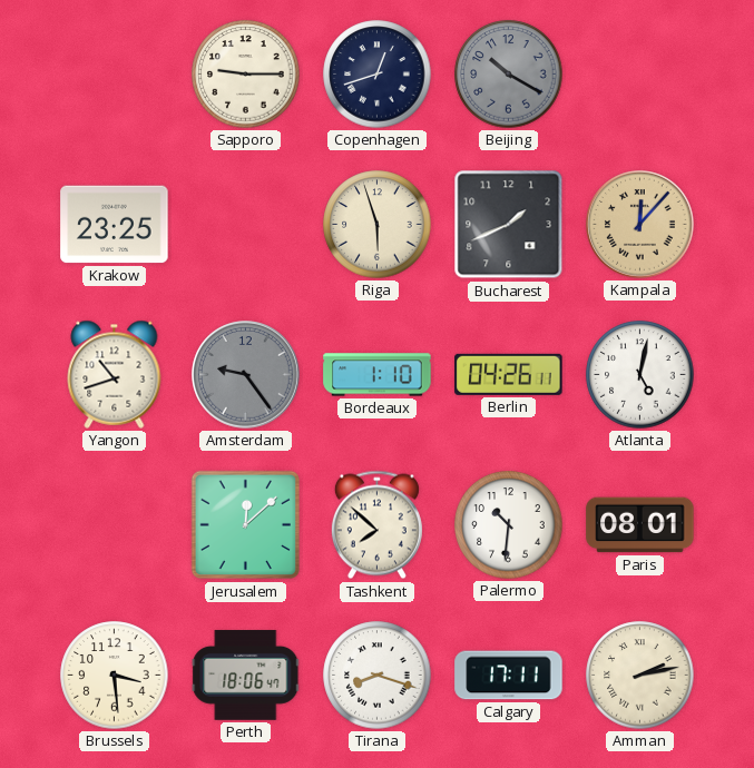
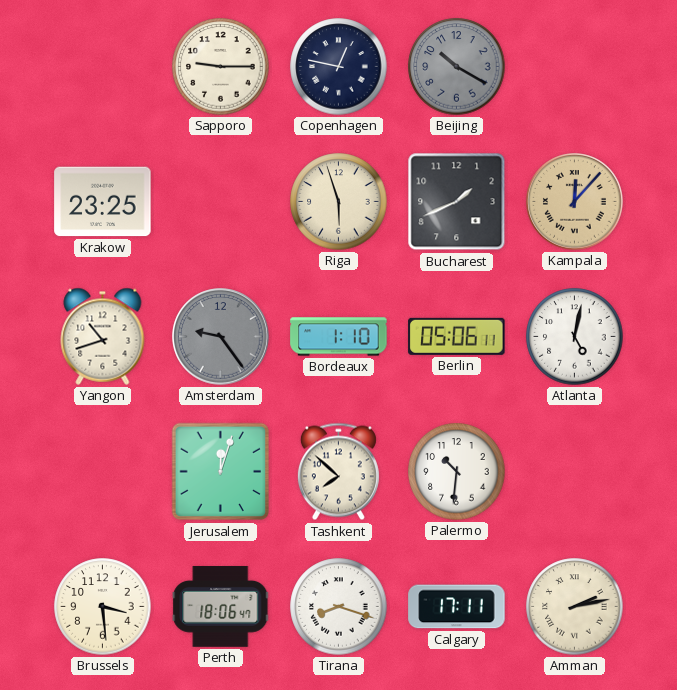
Copenhagen: 12:42 -> 12:47
Berlin: 04:26 -> 05:06
Jerusalem: 12:08 -> 12:03
Paris: 08:01 -> none
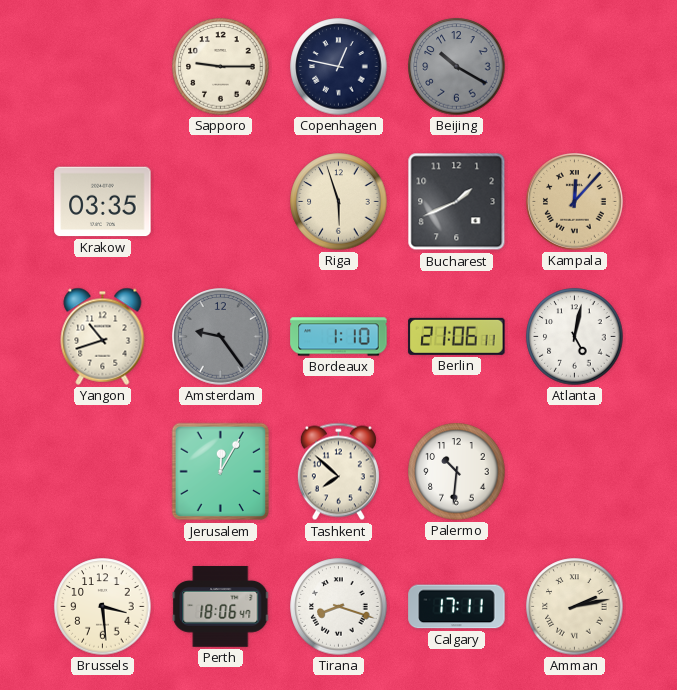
Krakow: 23:25 -> 03:35
Berlin: 05:06 -> 21:06
Jerusalem: 12:03 -> 12:05
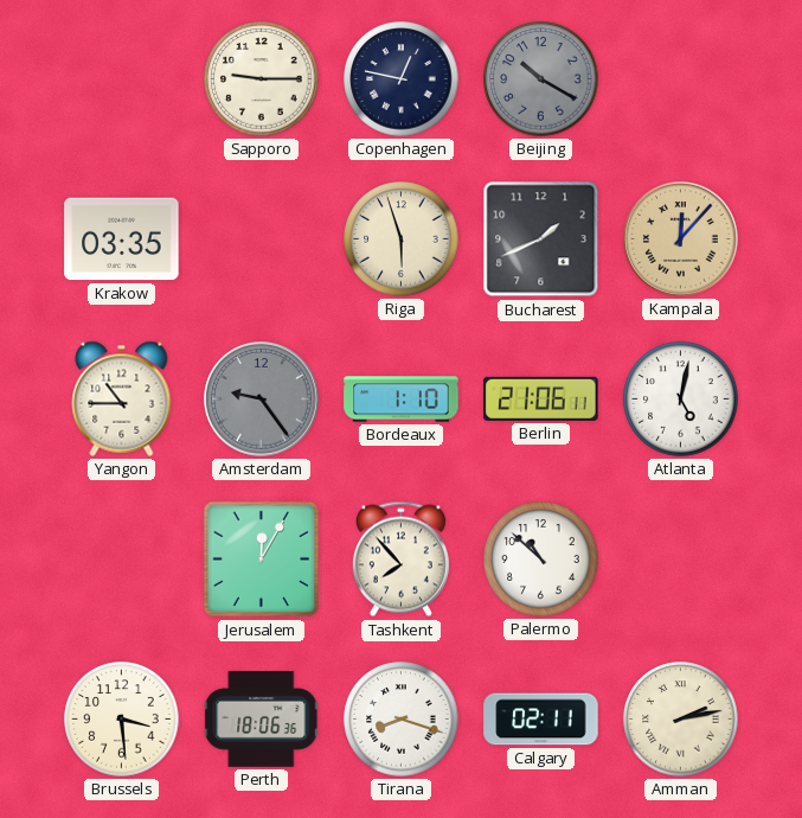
Yangon: 10:42 -> 10:45
Tashkent: 7:52 -> 7:53
Palermo: 10:31 -> 10:52
Perth: 18:06:47 -> 18:06:36
Calgary: 17:11 -> 02:11
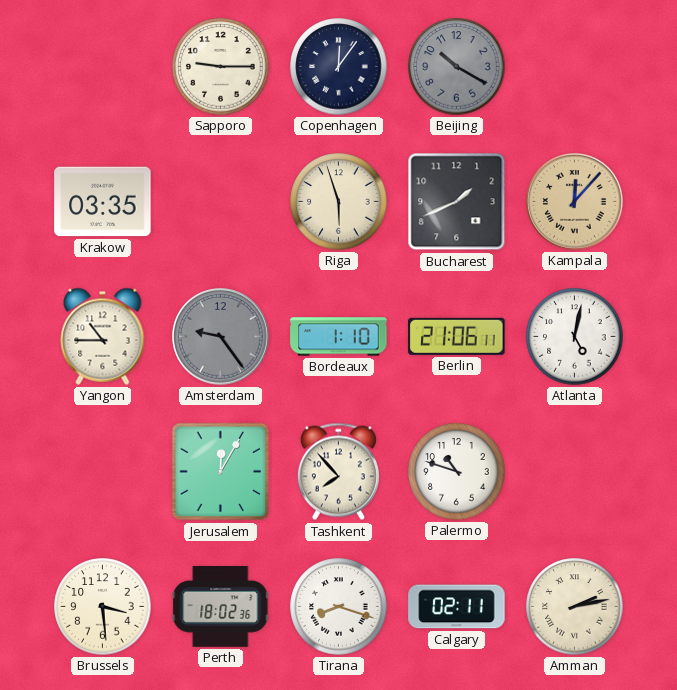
Copenhagen: 12:47 -> 12:06
Palermo: 10:52 -> 10:48
Perth: 18:06 -> 18:02
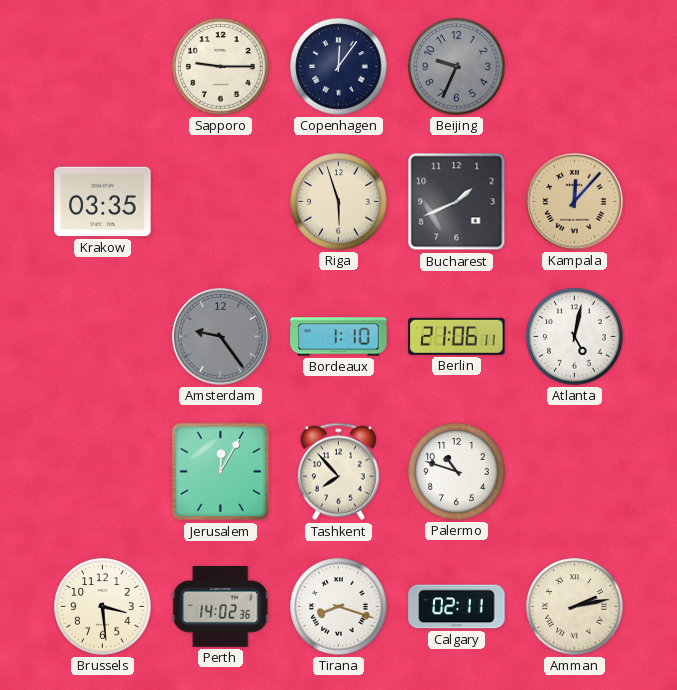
Beijing: 10:20 -> 9:34
Yangon: 10:45 -> none
Perth: 18:02 -> 14:02
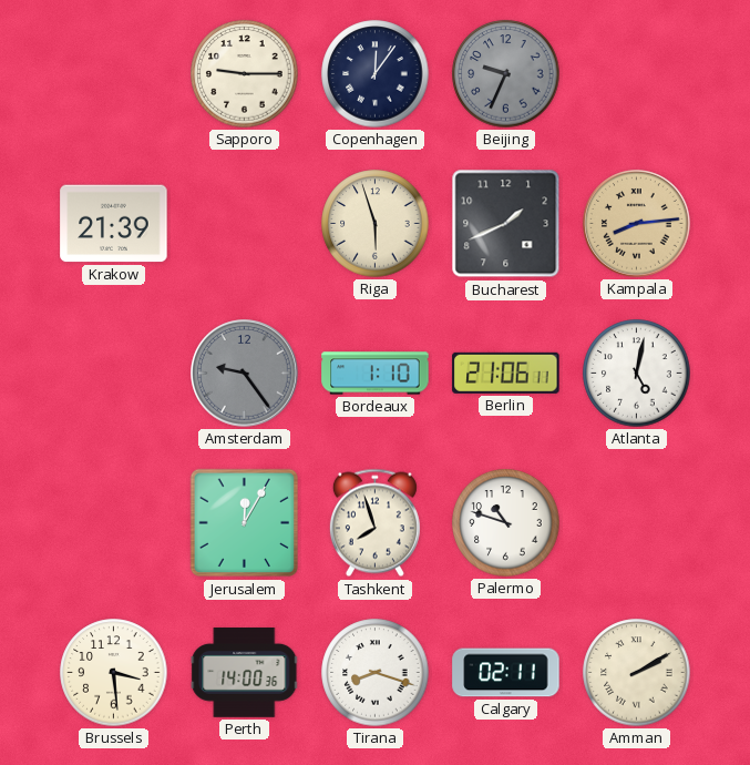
Krakow: 03:35 -> 21:39
Kampala: 12:07 -> 8:14
Tashkent: 7:53 -> 7:57
Perth: 14:02 -> 14:00
Amman: 2:13 -> 2:10
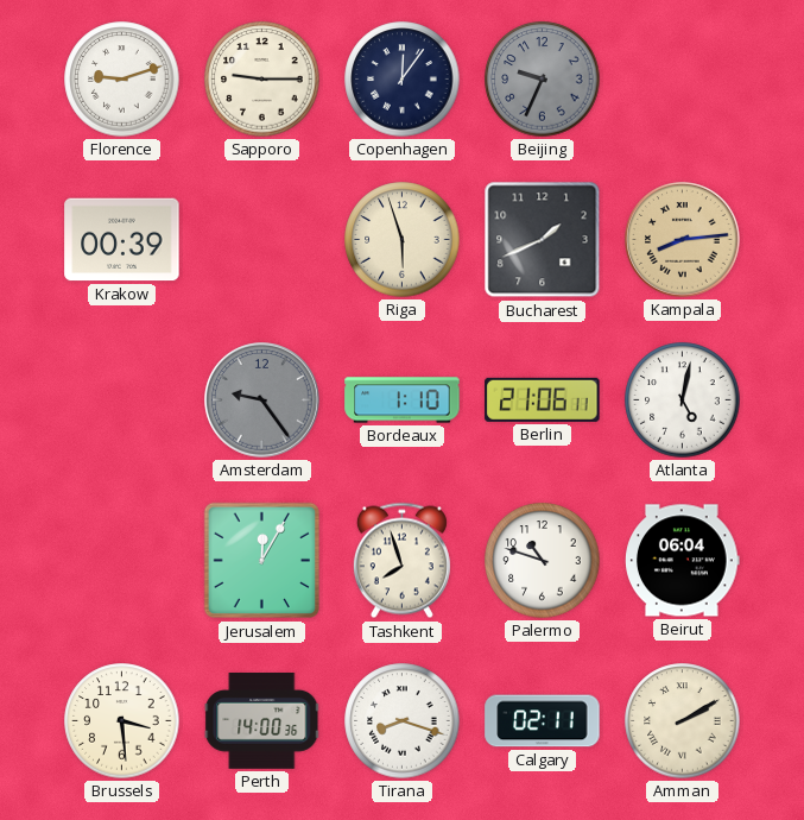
Florence: none -> 9:12
Krakow: 21:39 -> 00:39
Beirut: none -> 06:04
